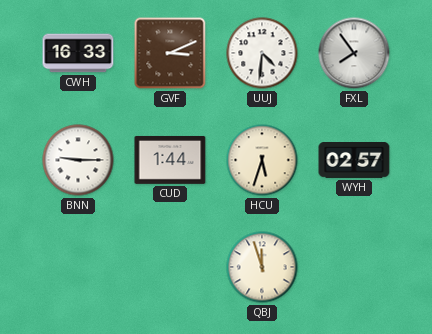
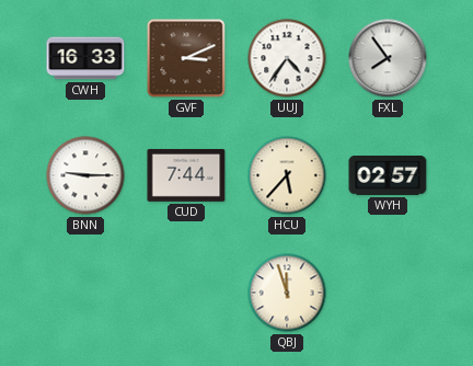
UUJ: 4:31 -> 4:36
CUD: 1:44 -> 7:44
HCU: 5:33 -> 5:37
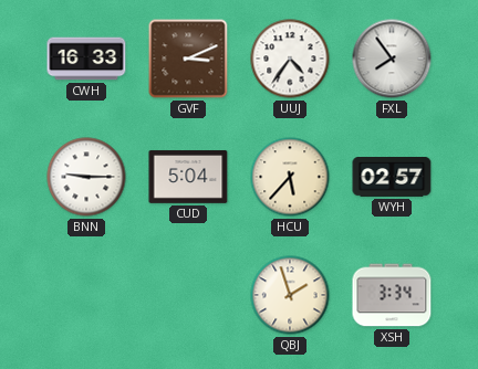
CUD: 7:44 -> 5:04
QBJ: 11:57 -> 1:57
XSH: none -> 3:34
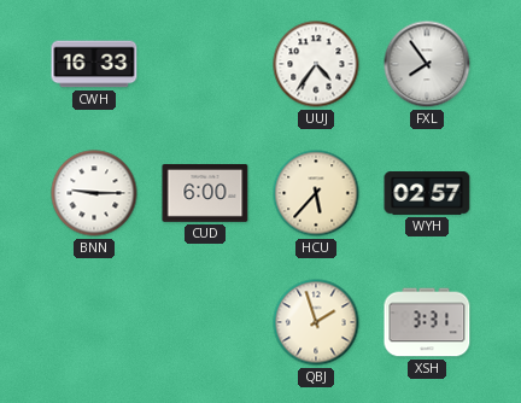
GVF: 3:11 -> none
CUD: 5:04 -> 6:00
XSH: 3:34 -> 3:31
